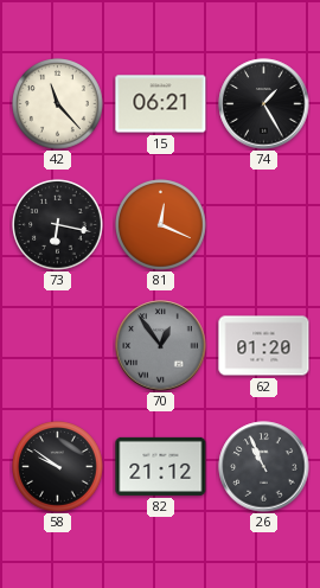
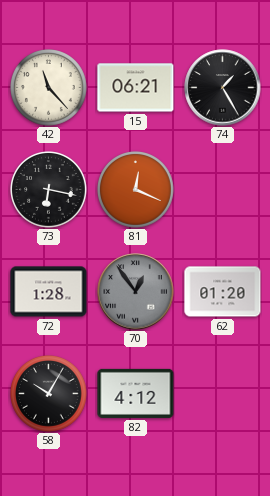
72: none -> 1:28
58: 9:51 -> 10:05
82: 21:12 -> 4:12
26: 10:56 -> none
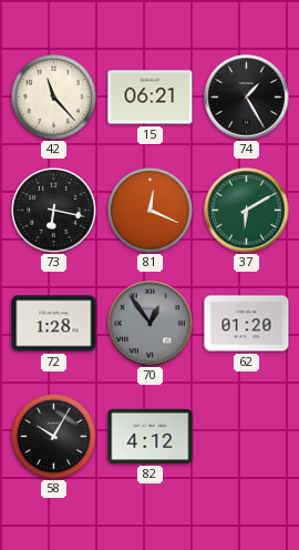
37: none -> 6:10
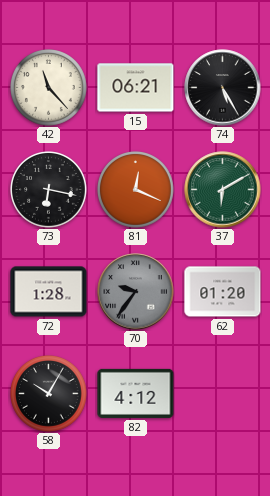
74: 1:25 -> 5:25
70: 12:54 -> 9:36
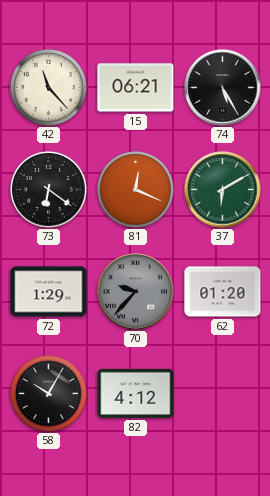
73: 6:17 -> 6:21
72: 1:28 -> 1:29
70: 9:36 -> 9:37
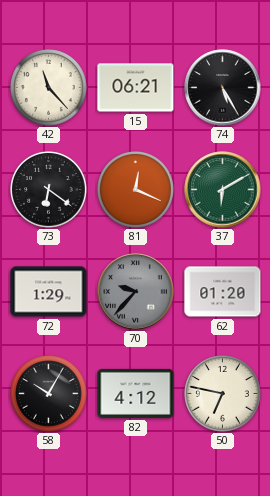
50: none -> 6:47
